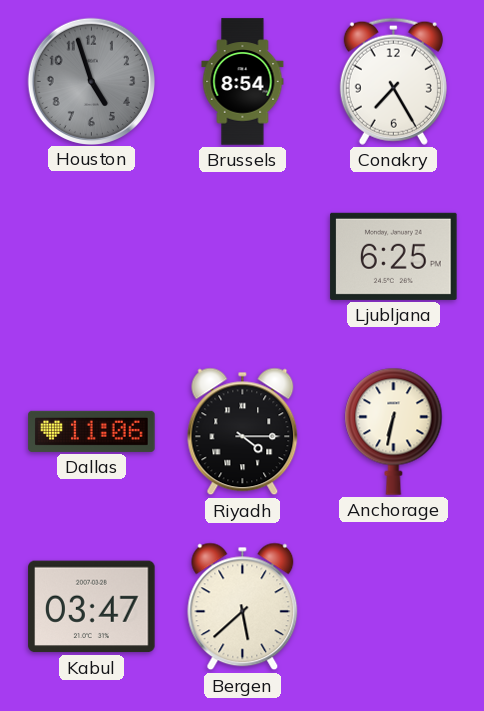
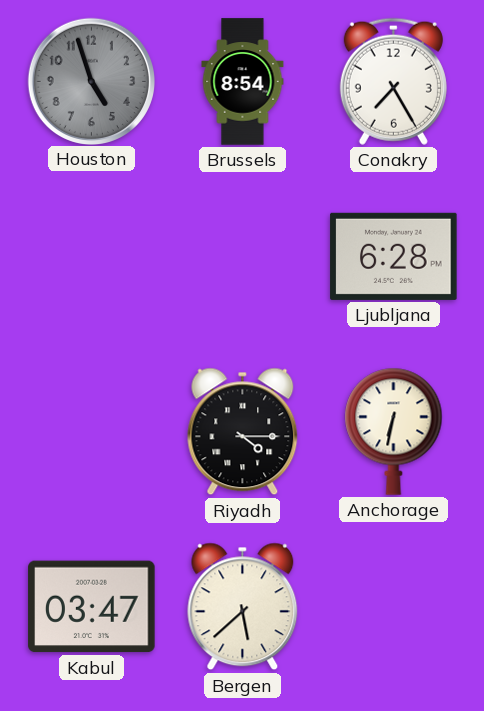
Ljubljana: 6:25 -> 6:28
Dallas: 11:06 -> none
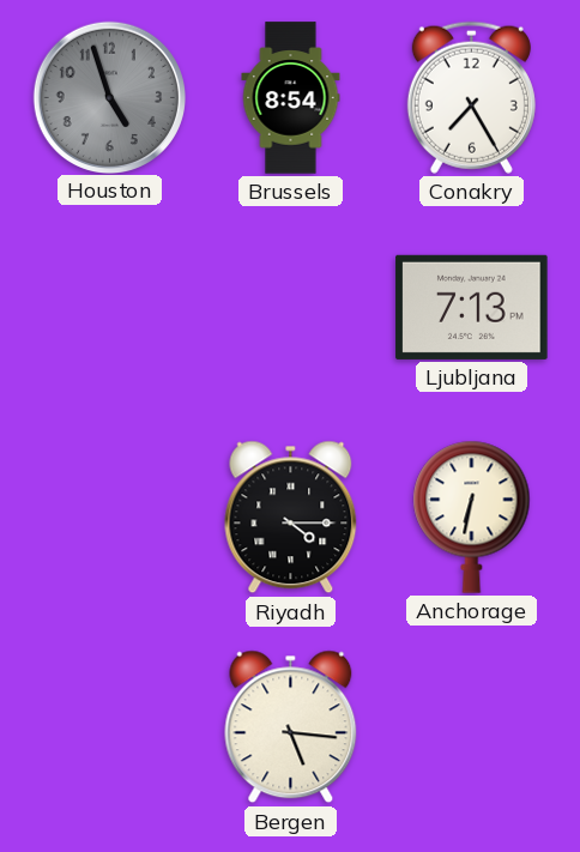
Ljubljana: 6:28 -> 7:13
Kabul: 03:47 -> none
Bergen: 5:38 -> 5:16
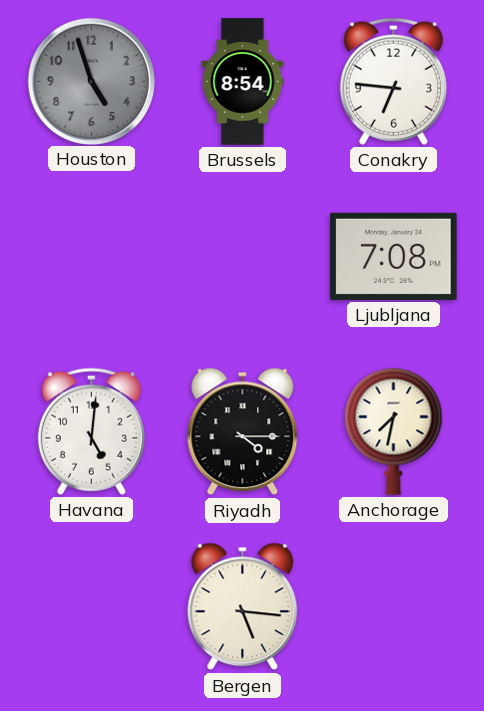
Conakry: 7:25 -> 6:46
Ljubljana: 7:13 -> 7:08
Havana: none -> 5:01
Anchorage: 6:32 -> 7:32
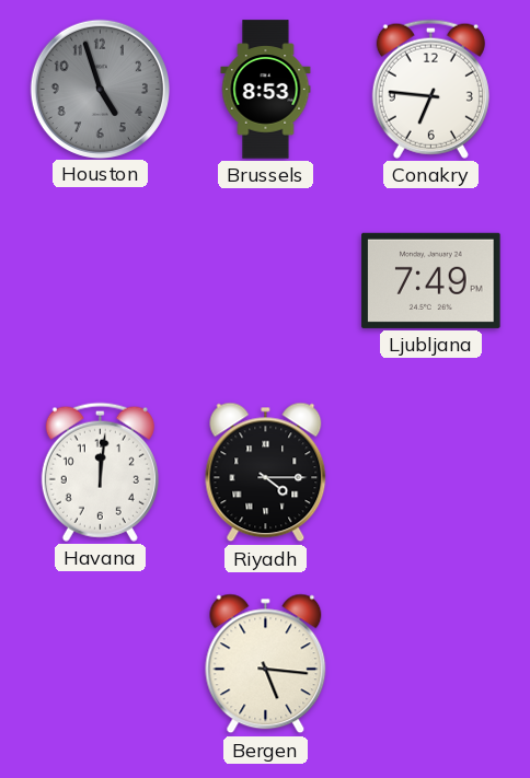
Brussels: 8:54 -> 8:53
Ljubljana: 7:08 -> 7:49
Havana: 5:01 -> 12:01
Anchorage: 7:32 -> none
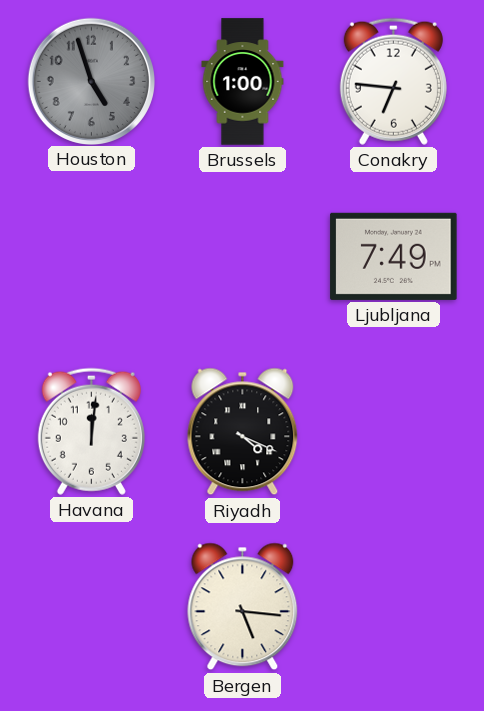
Brussels: 8:53 -> 1:00
Riyadh: 4:15 -> 4:19
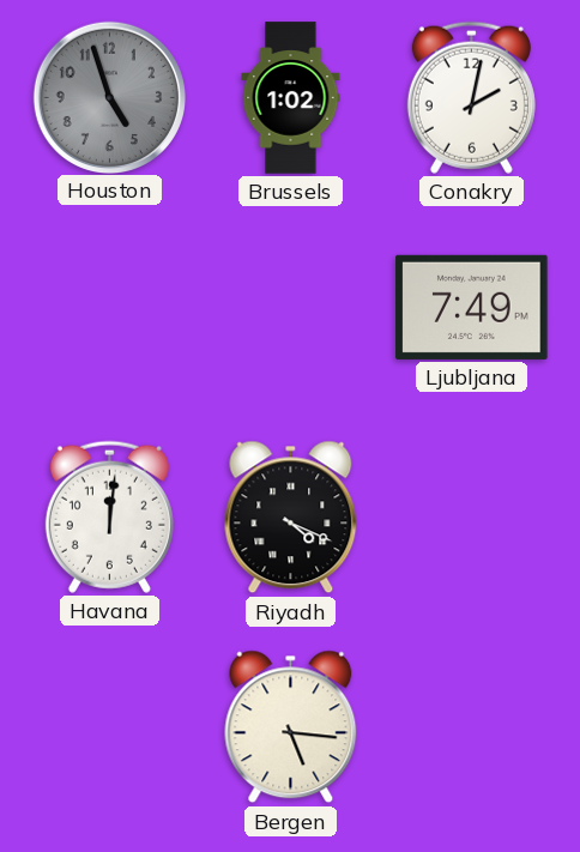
Brussels: 1:00 -> 1:02
Conakry: 6:46 -> 2:02
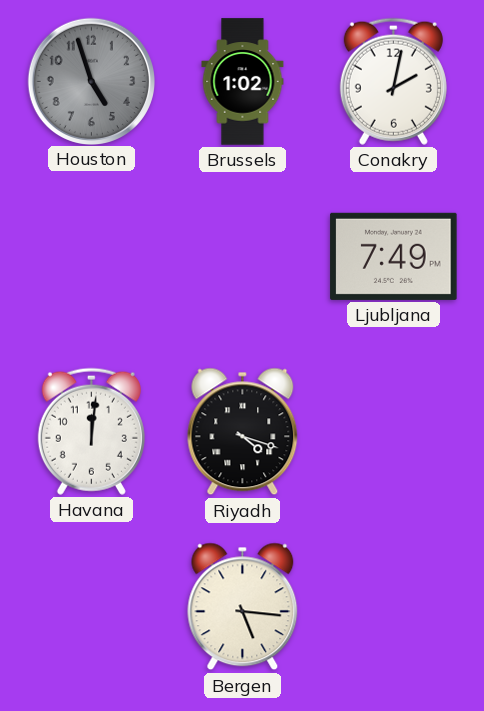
Riyadh: 4:19 -> 4:18
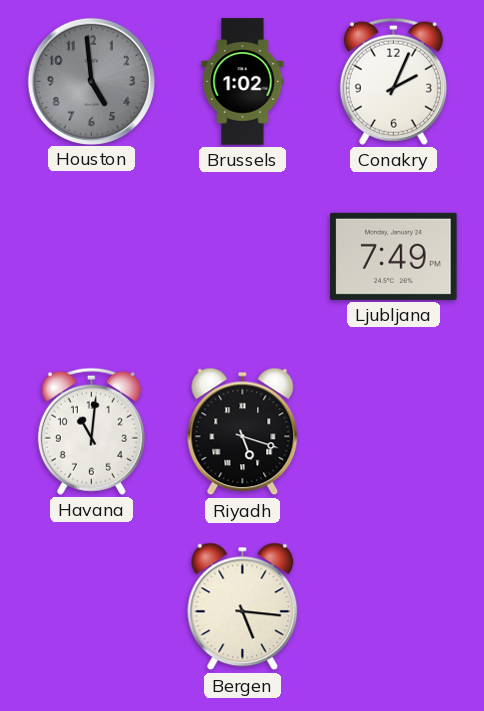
Houston: 4:57 -> 4:59
Conakry: 2:02 -> 2:04
Havana: 12:01 -> 11:01
Riyadh: 4:18 -> 5:18
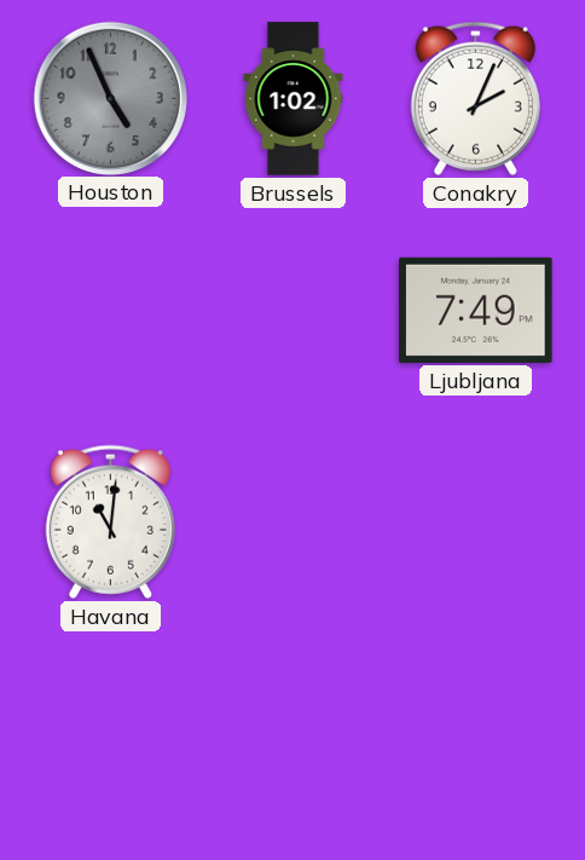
Houston: 4:59 -> 4:56
Riyadh: 5:18 -> none
Bergen: 5:16 -> none
